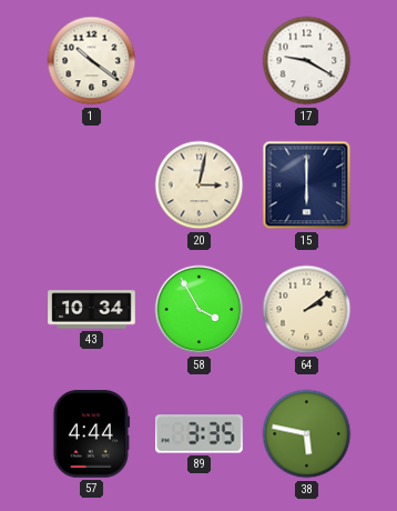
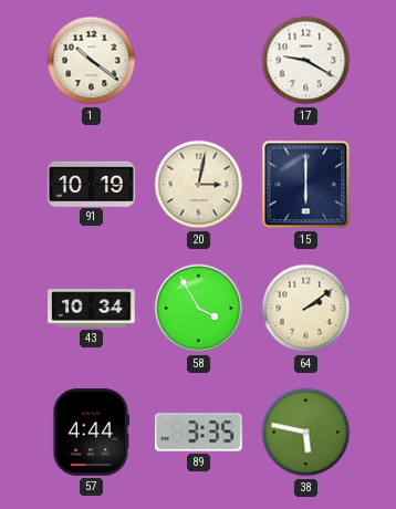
91: none -> 10:19
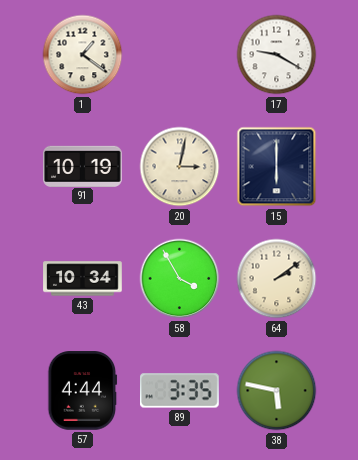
1: 10:21 -> 1:21
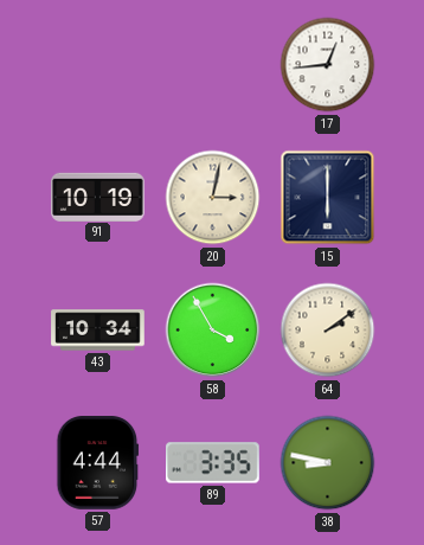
1: 1:21 -> none
17: 9:20 -> 12:44
38: 5:47 -> 8:47
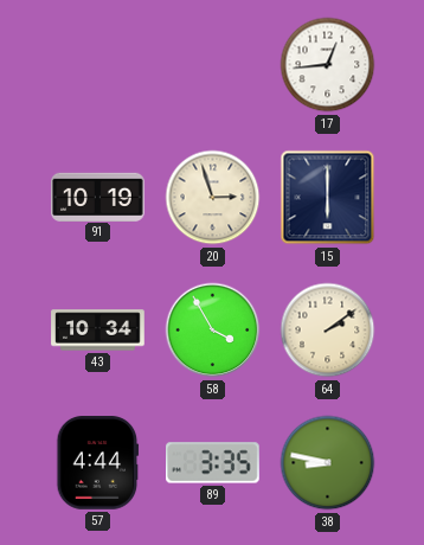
20: 3:02 -> 2:57
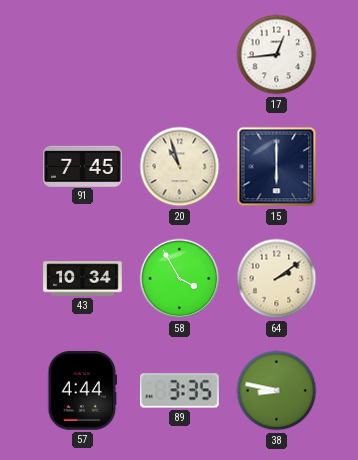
91: 10:19 -> 7:45
20: 2:57 -> 10:57
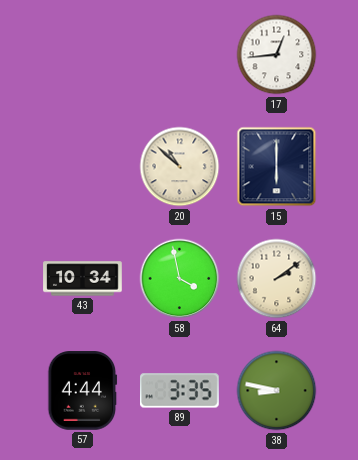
91: 7:45 -> none
20: 10:57 -> 10:52
58: 3:55 -> 3:58
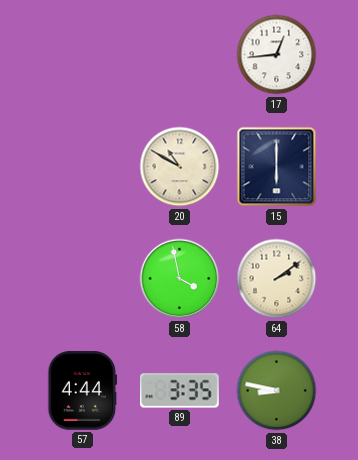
20: 10:52 -> 10:50
43: 10:34 -> none
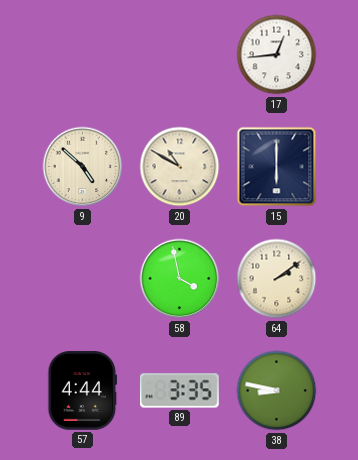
9: none -> 4:52
